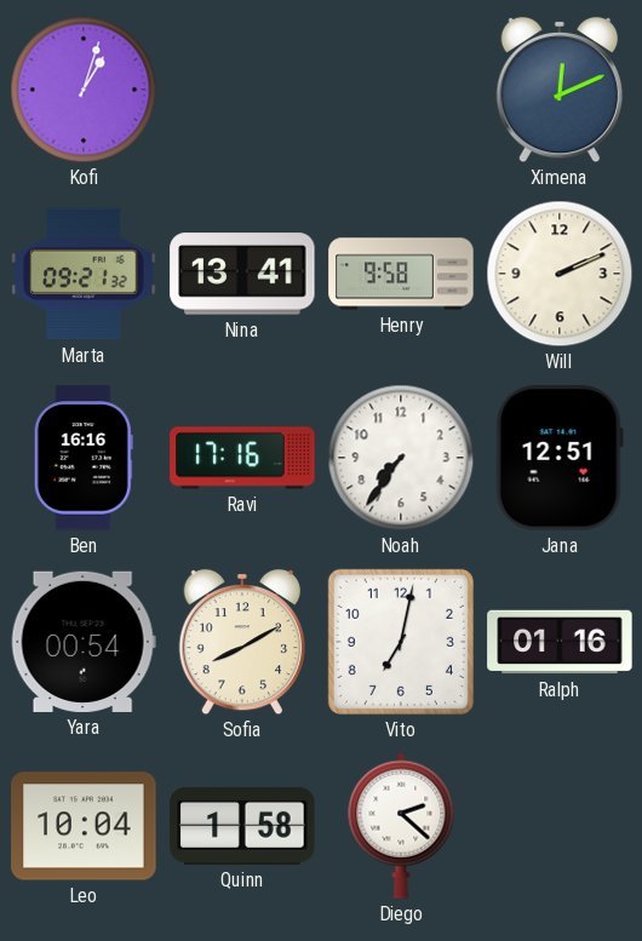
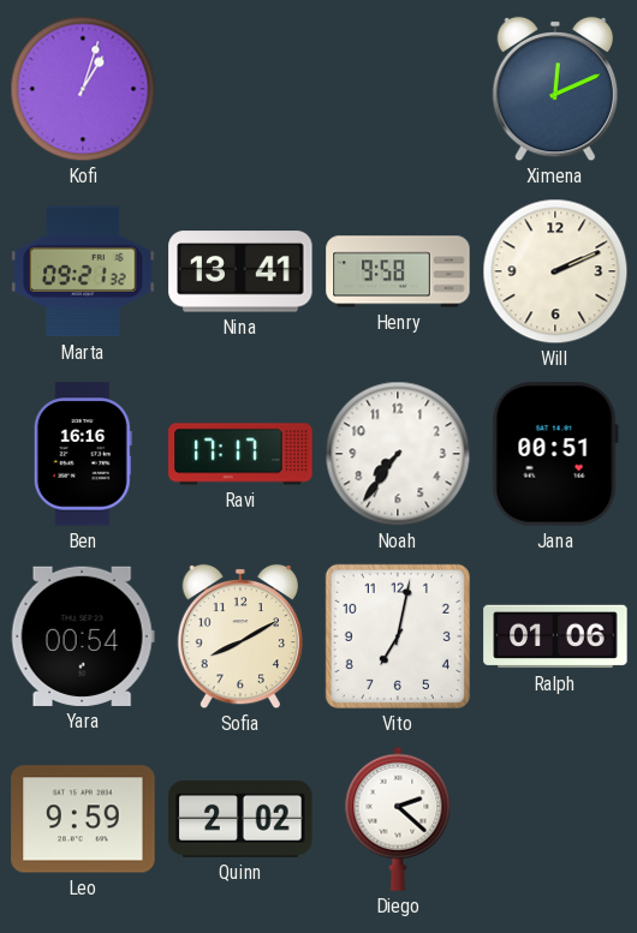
Ravi: 17:16 -> 17:17
Jana: 12:51 -> 00:51
Ralph: 01:16 -> 01:06
Leo: 10:04 -> 9:59
Quinn: 1:58 -> 2:02
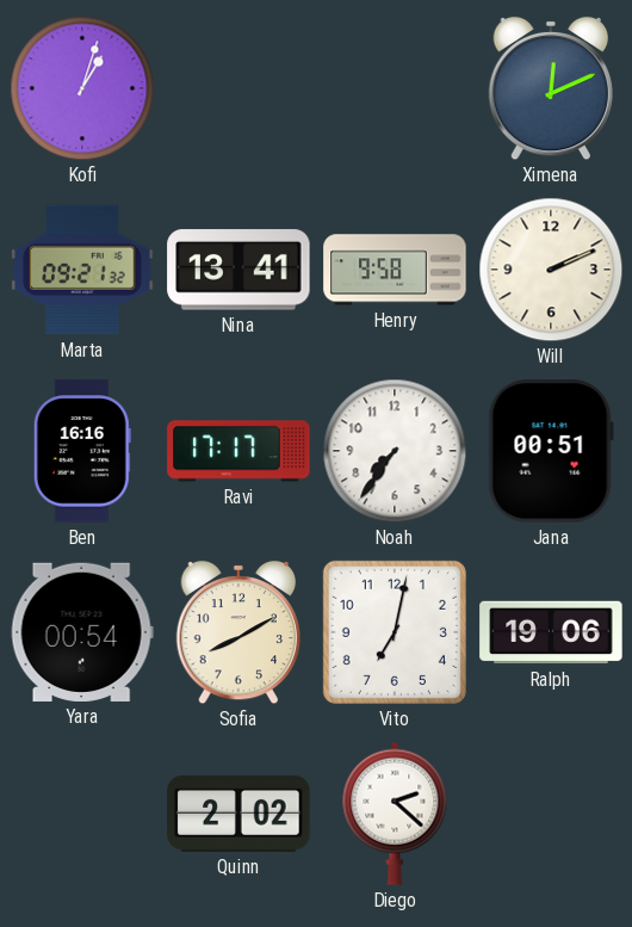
Ralph: 01:06 -> 19:06
Leo: 9:59 -> none
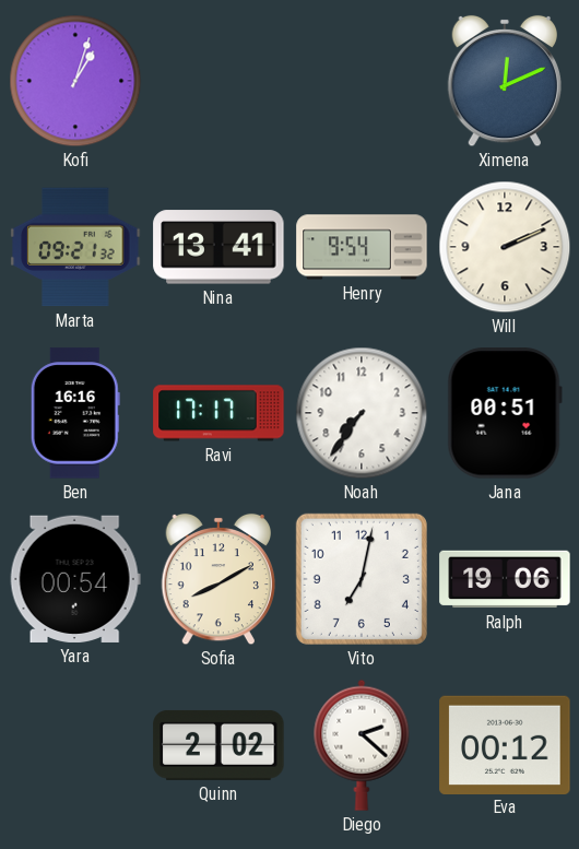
Henry: 9:58 -> 9:54
Eva: none -> 00:12
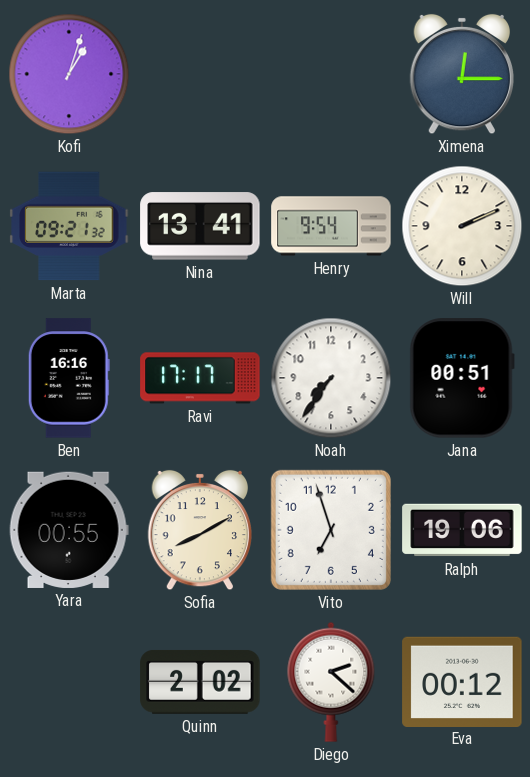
Ximena: 12:11 -> 12:15
Yara: 00:54 -> 00:55
Vito: 7:02 -> 6:57
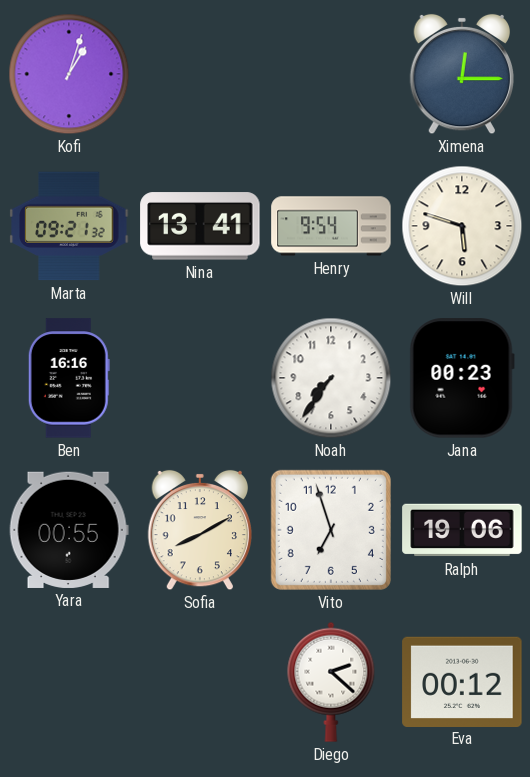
Will: 2:11 -> 5:48
Ravi: 17:17 -> none
Jana: 00:51 -> 00:23
Quinn: 2:02 -> none
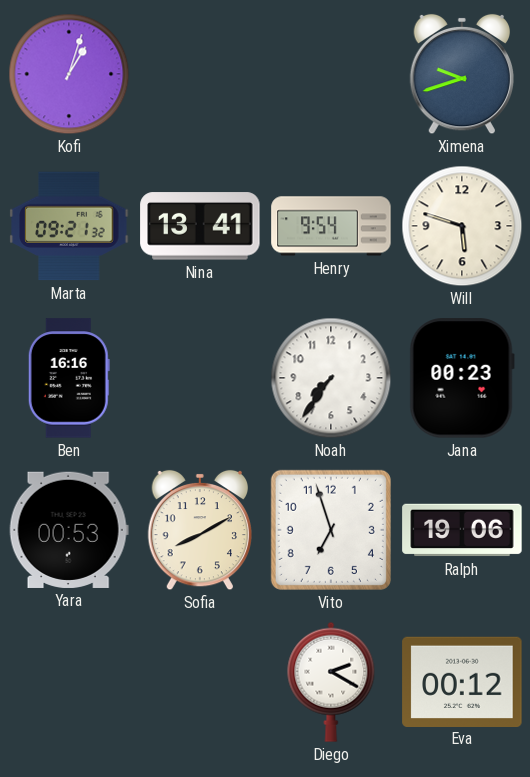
Ximena: 12:15 -> 9:42
Yara: 00:55 -> 00:53
Diego: 2:22 -> 2:20
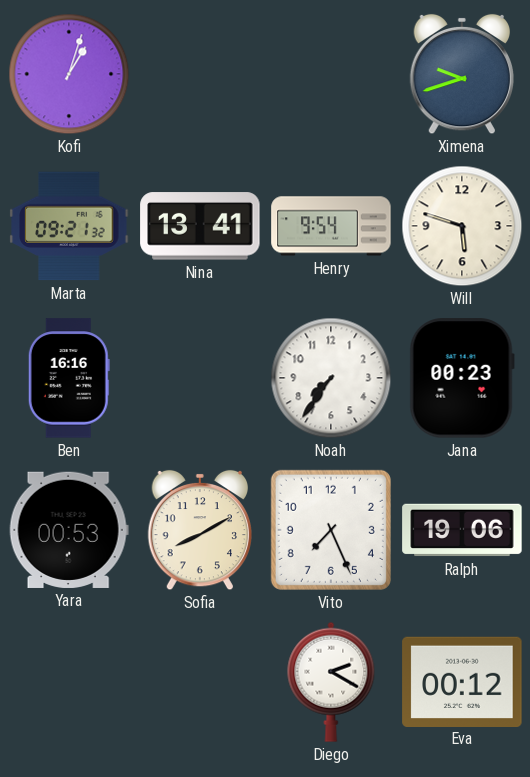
Vito: 6:57 -> 7:26
